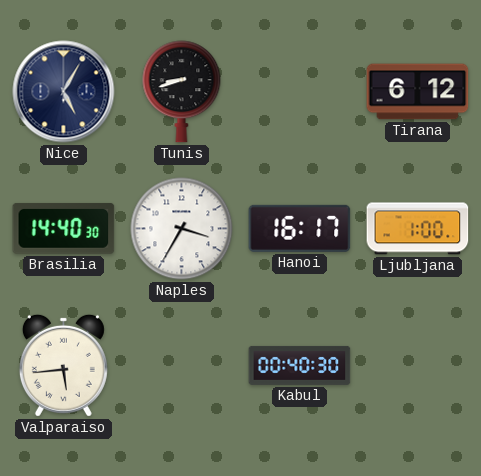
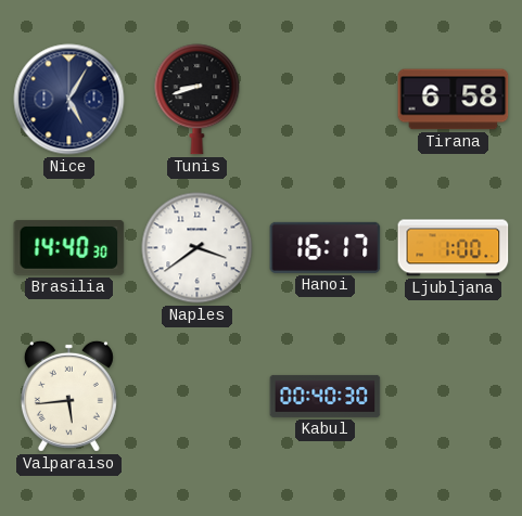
Tirana: 6:12 -> 6:58
Naples: 3:35 -> 3:39
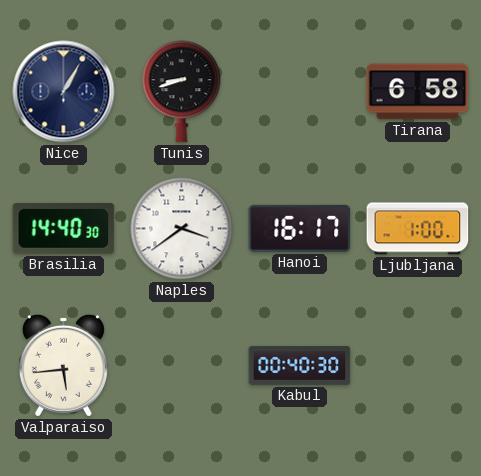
Nice: 5:05 -> 1:05
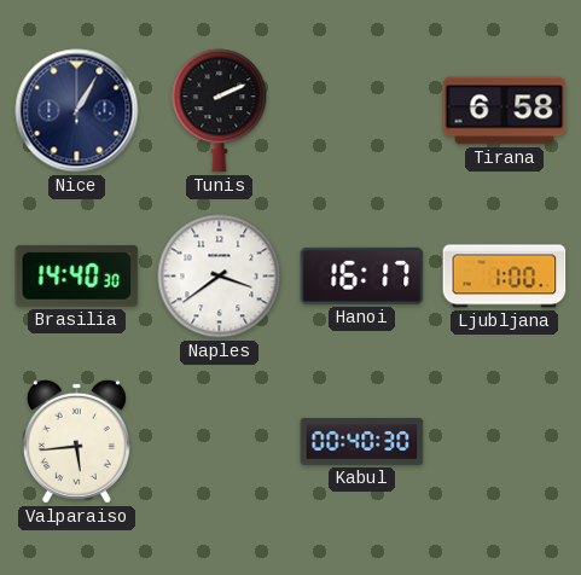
Tunis: 8:42 -> 2:11
